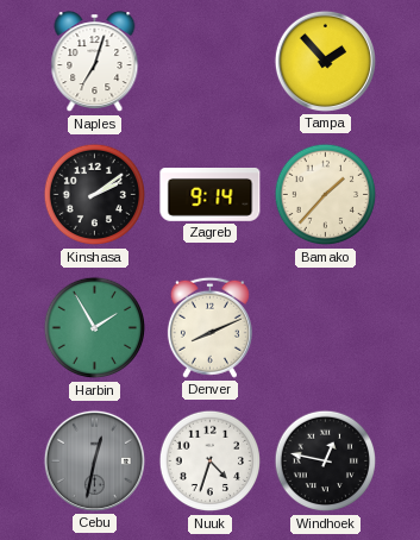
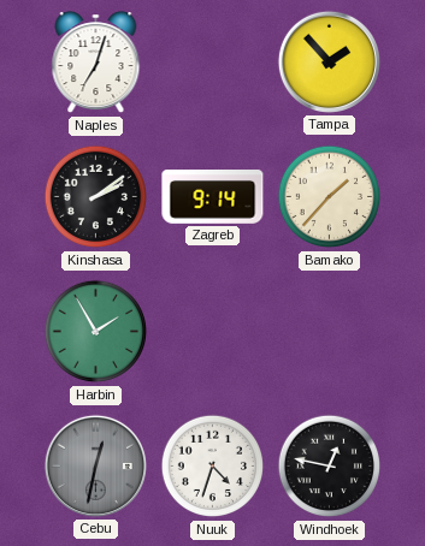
Denver: 8:11 -> none
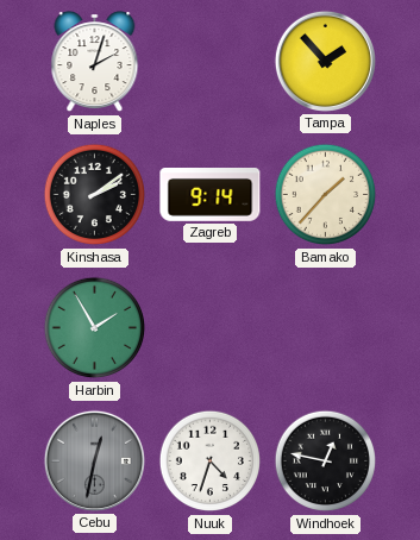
Naples: 7:03 -> 2:03
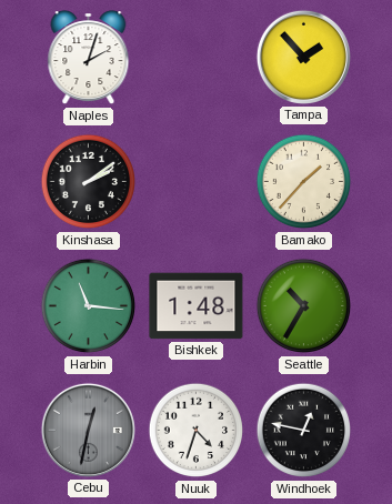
Zagreb: 9:14 -> none
Harbin: 1:55 -> 11:16
Bishkek: none -> 1:48
Seattle: none -> 10:35
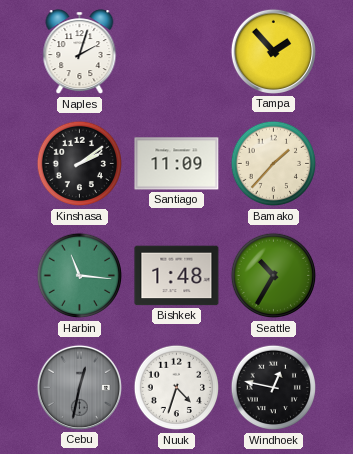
Santiago: none -> 11:09
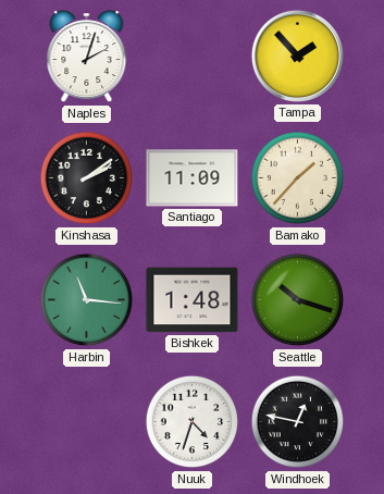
Seattle: 10:35 -> 10:18
Cebu: 12:32 -> none
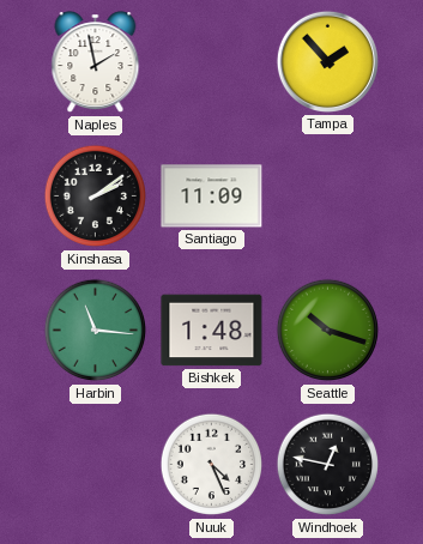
Naples: 2:03 -> 1:58
Bamako: 1:37 -> none
Nuuk: 4:33 -> 4:26
